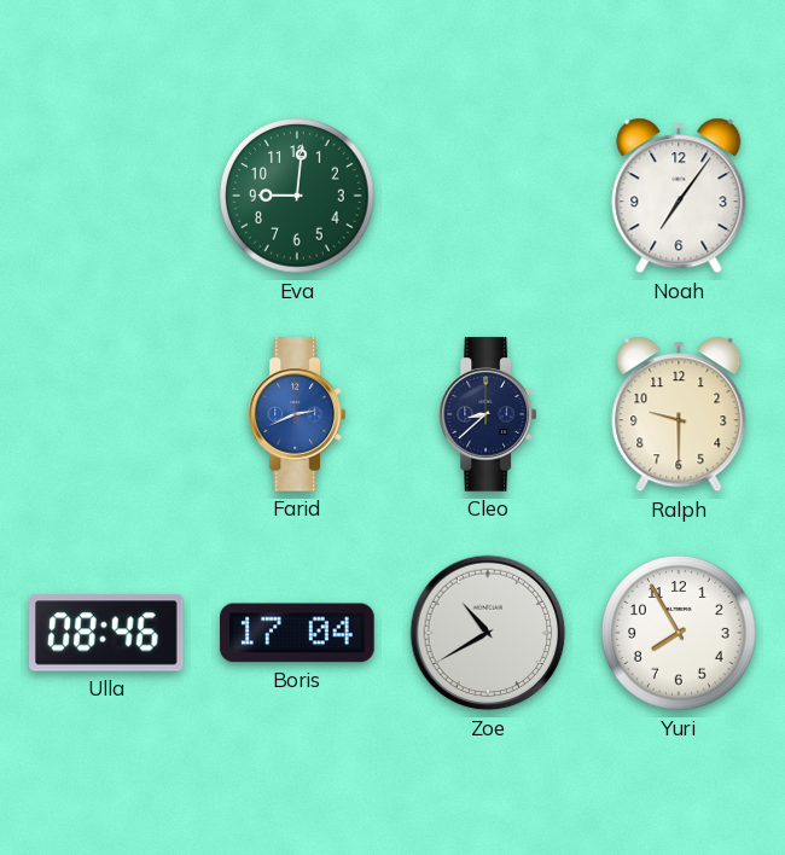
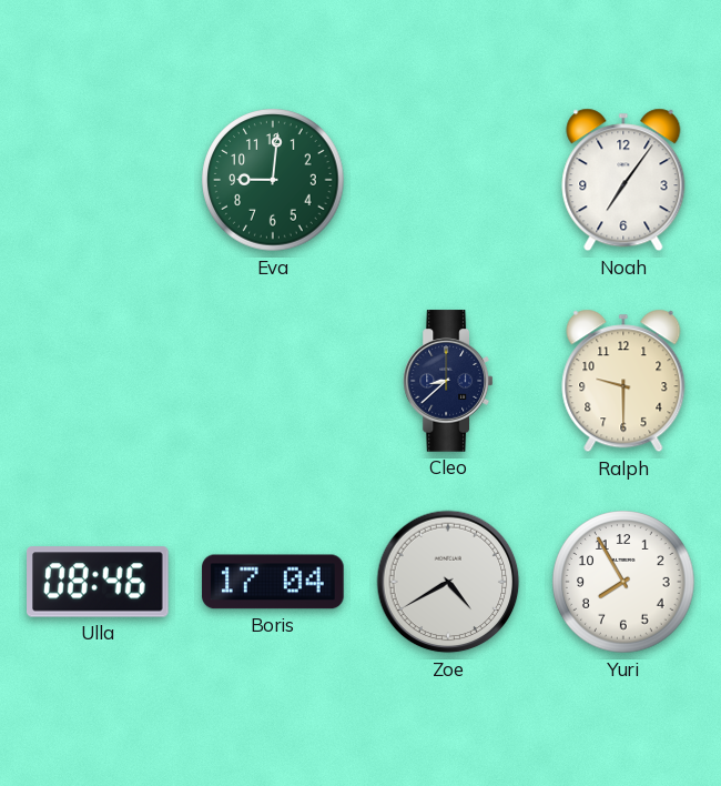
Farid: 2:41 -> none
Zoe: 10:40 -> 4:40
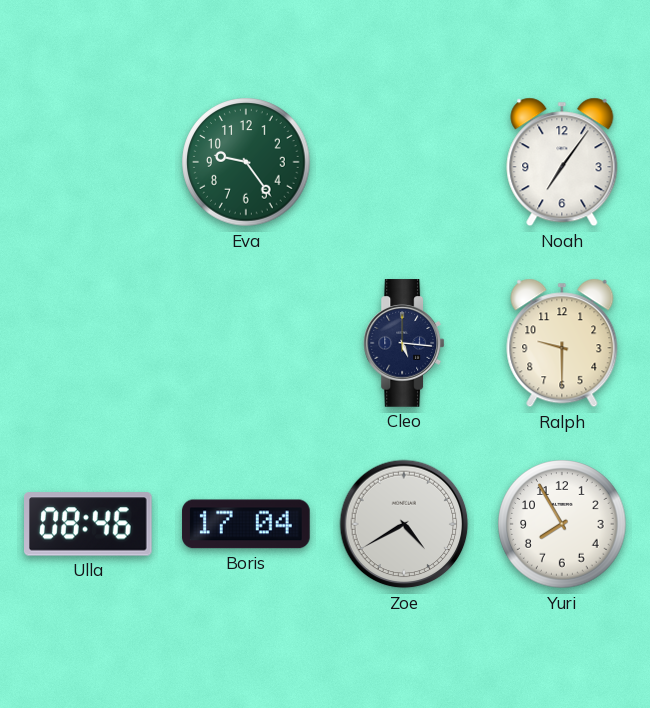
Eva: 9:01 -> 9:24
Cleo: 8:38 -> 5:16
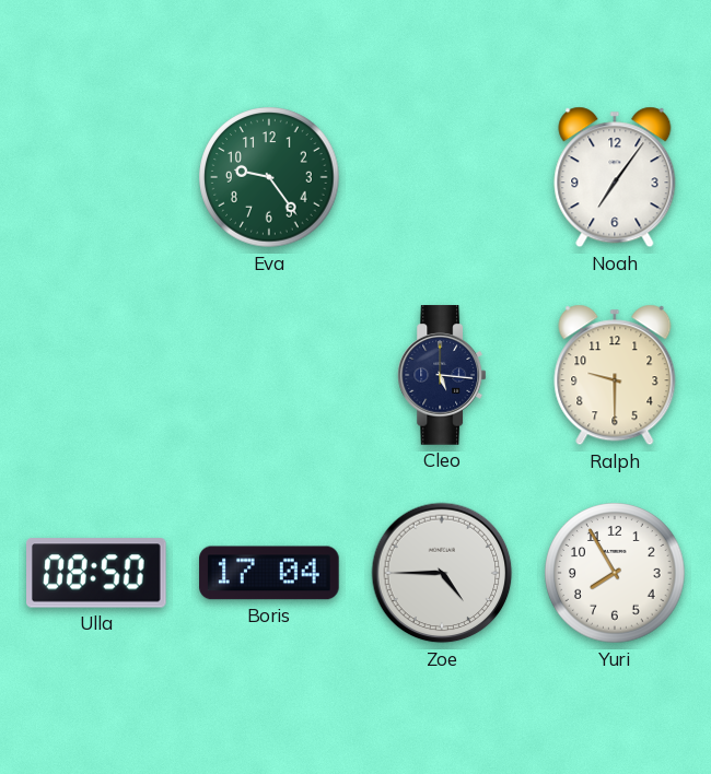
Ulla: 08:46 -> 08:50
Zoe: 4:40 -> 4:45
